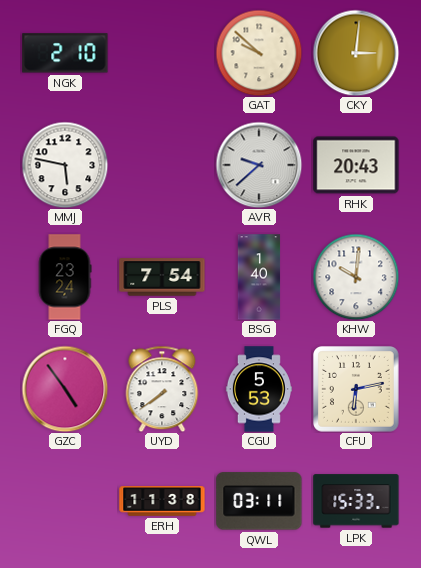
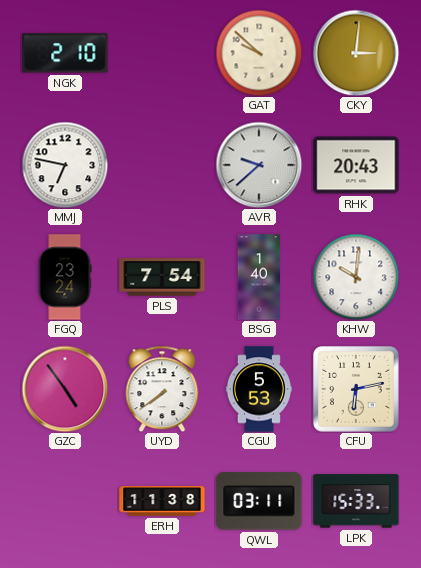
MMJ: 5:47 -> 6:47
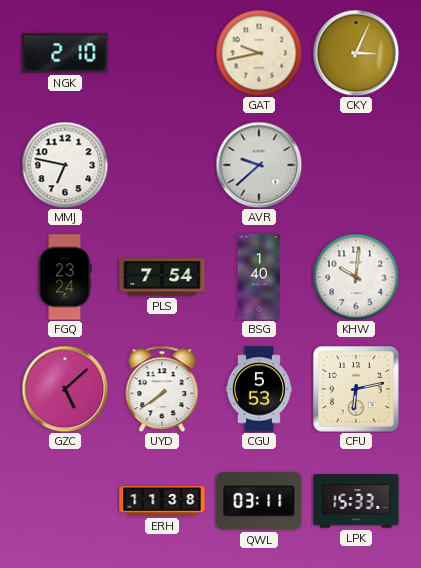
GAT: 9:52 -> 9:43
CKY: 3:01 -> 3:04
RHK: 20:43 -> none
GZC: 4:54 -> 5:08
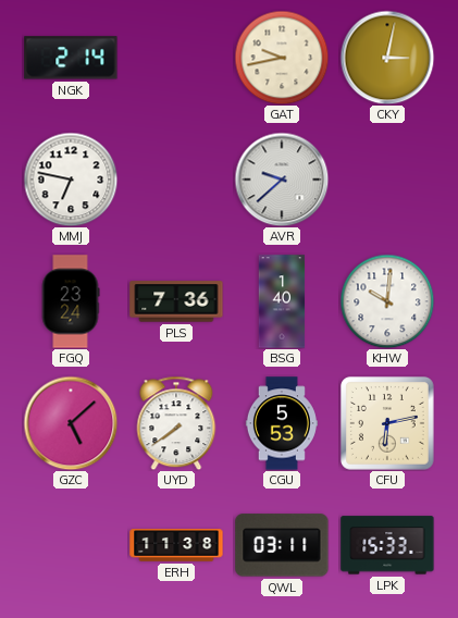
NGK: 2:10 -> 2:14
CKY: 3:04 -> 3:02
PLS: 7:54 -> 7:36
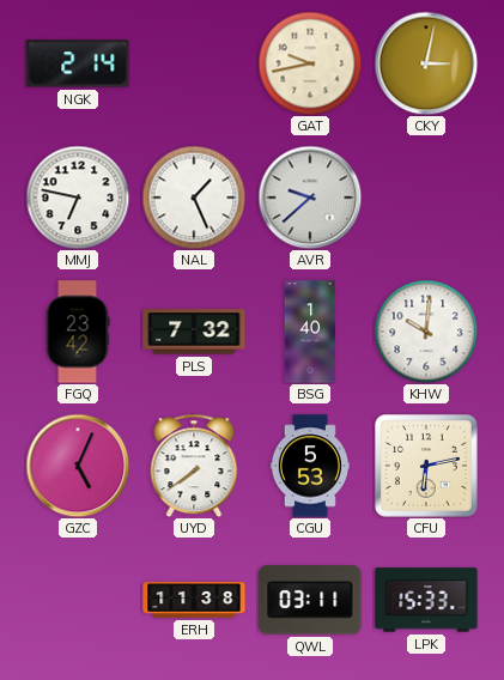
NAL: none -> 1:26
FGQ: 23:24 -> 23:42
PLS: 7:36 -> 7:32
GZC: 5:08 -> 5:04
